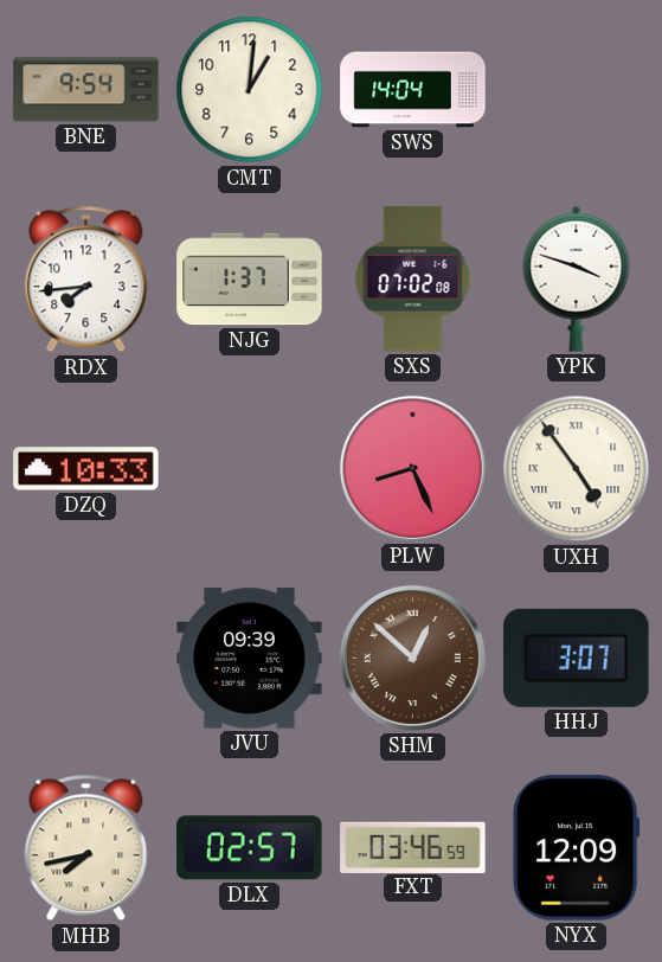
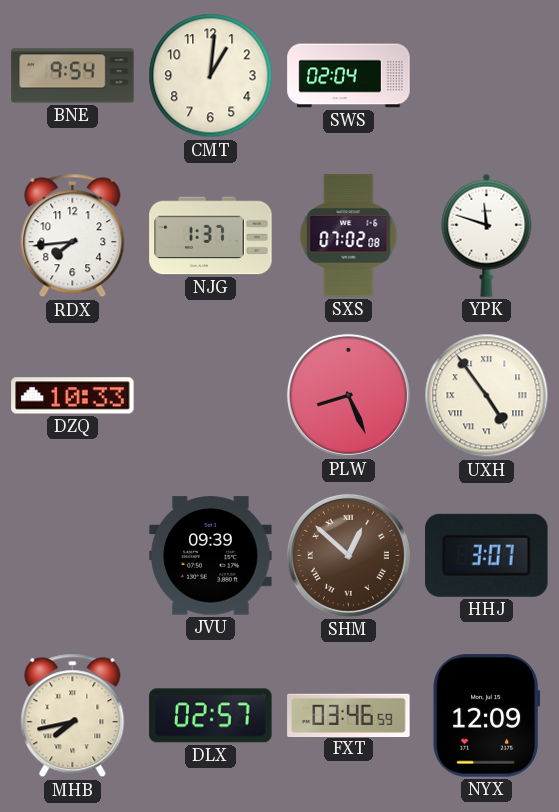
SWS: 14:04 -> 02:04
YPK: 3:48 -> 11:48
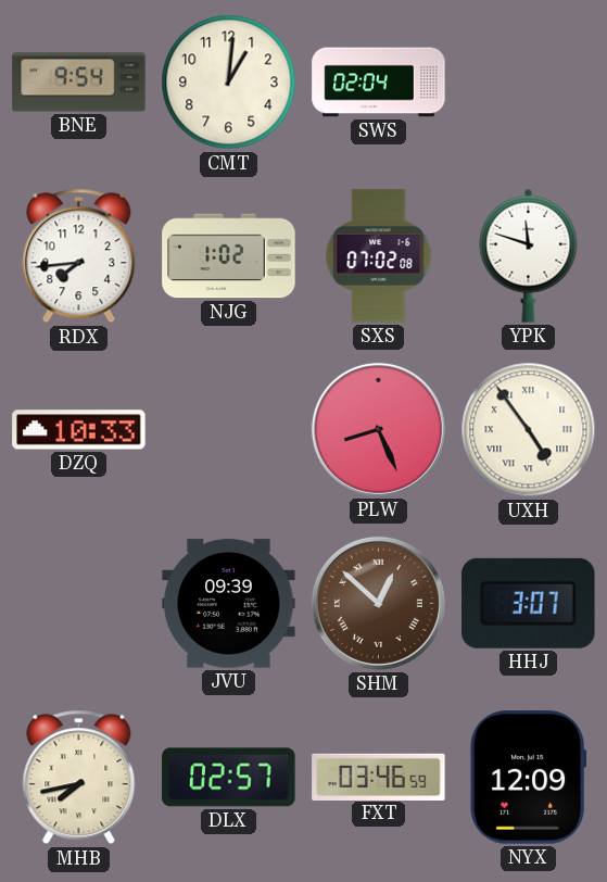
NJG: 1:37 -> 1:02
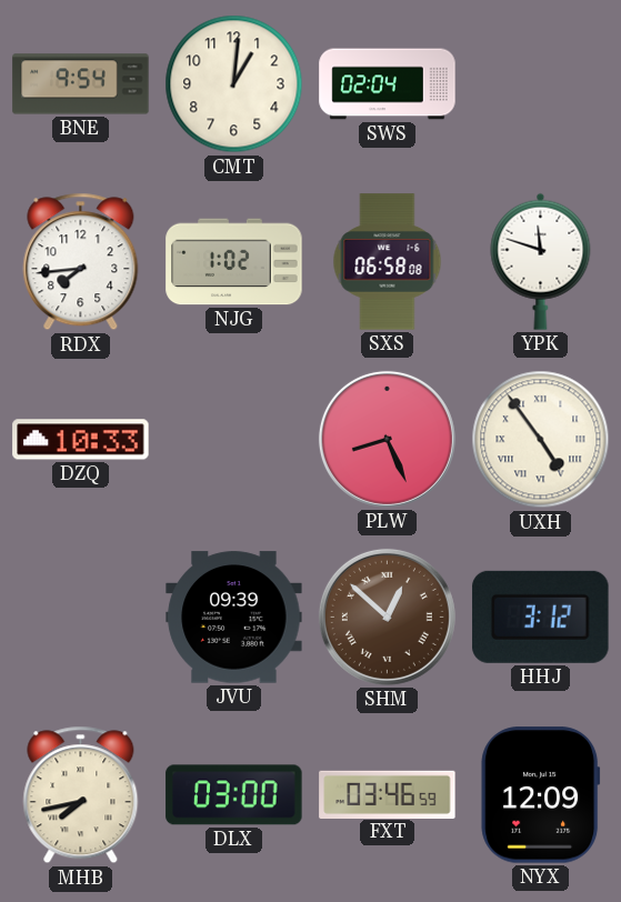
SXS: 07:02 -> 06:58
HHJ: 3:07 -> 3:12
DLX: 02:57 -> 03:00
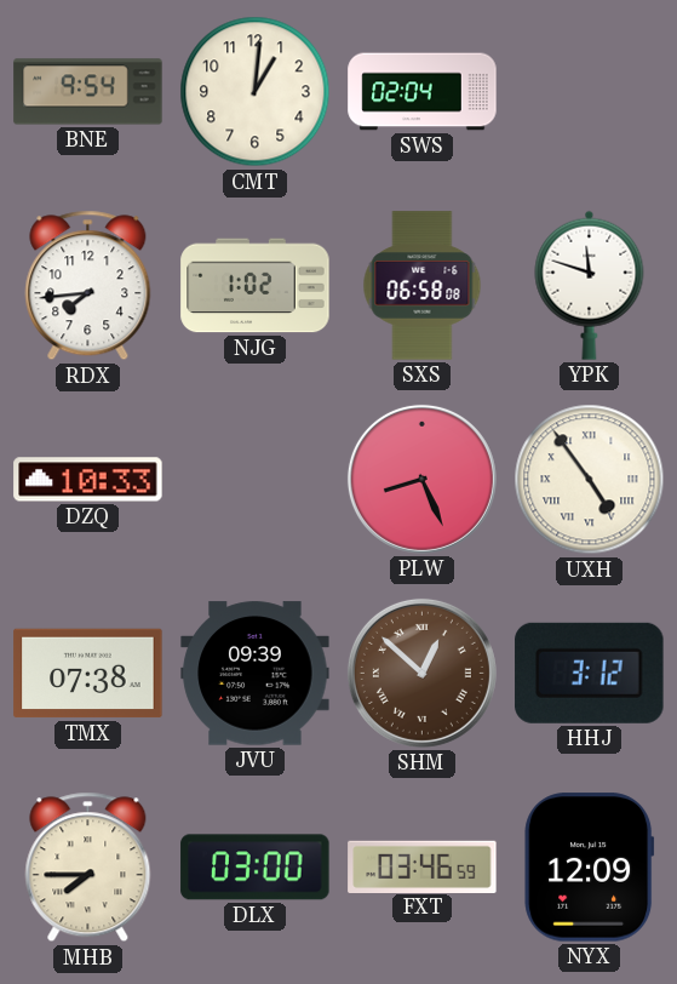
TMX: none -> 07:38
MHB: 7:43 -> 7:45
